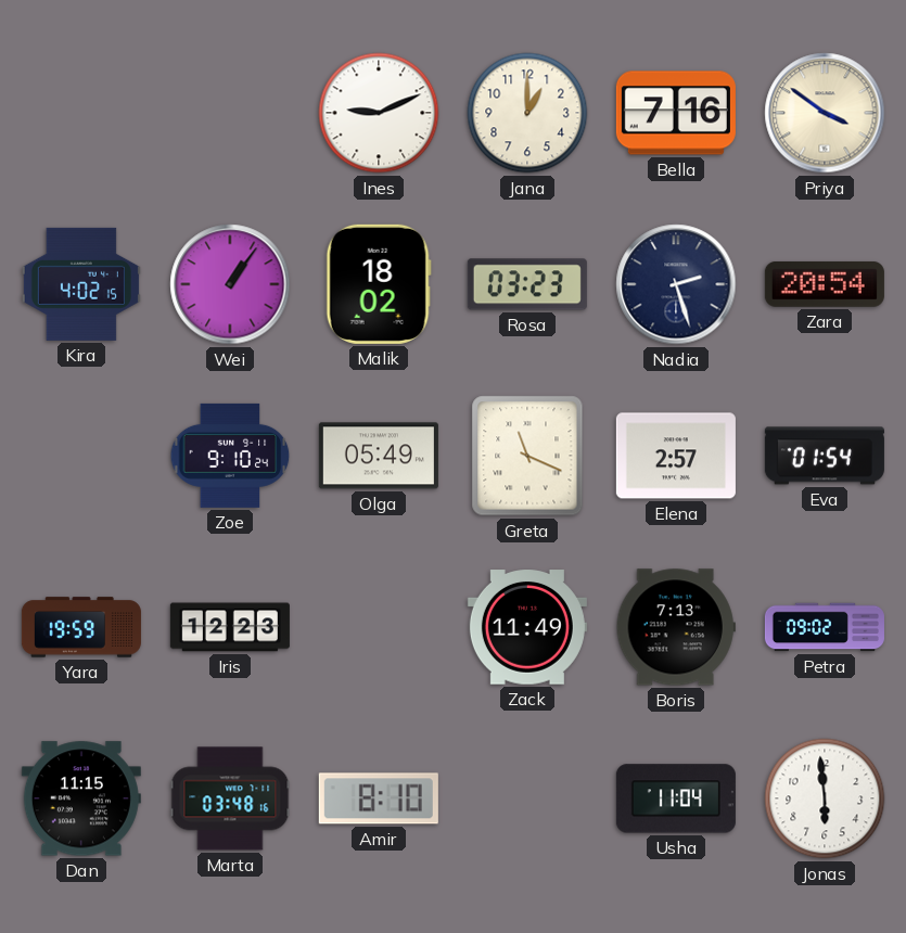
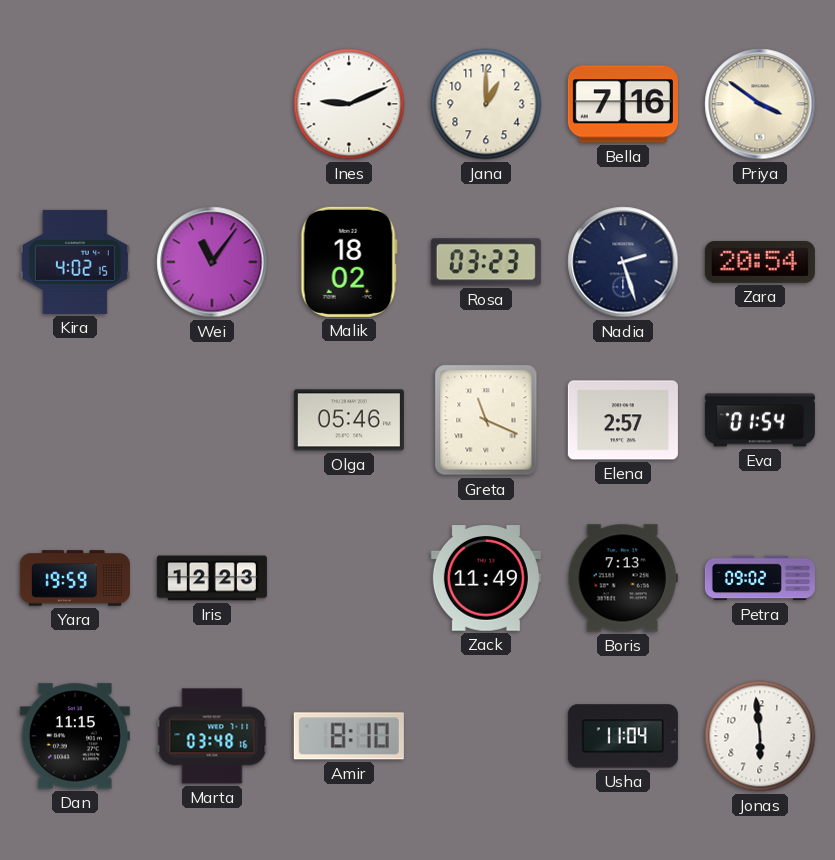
Wei: 1:06 -> 11:06
Zoe: 9:10 -> none
Olga: 05:49 -> 05:46
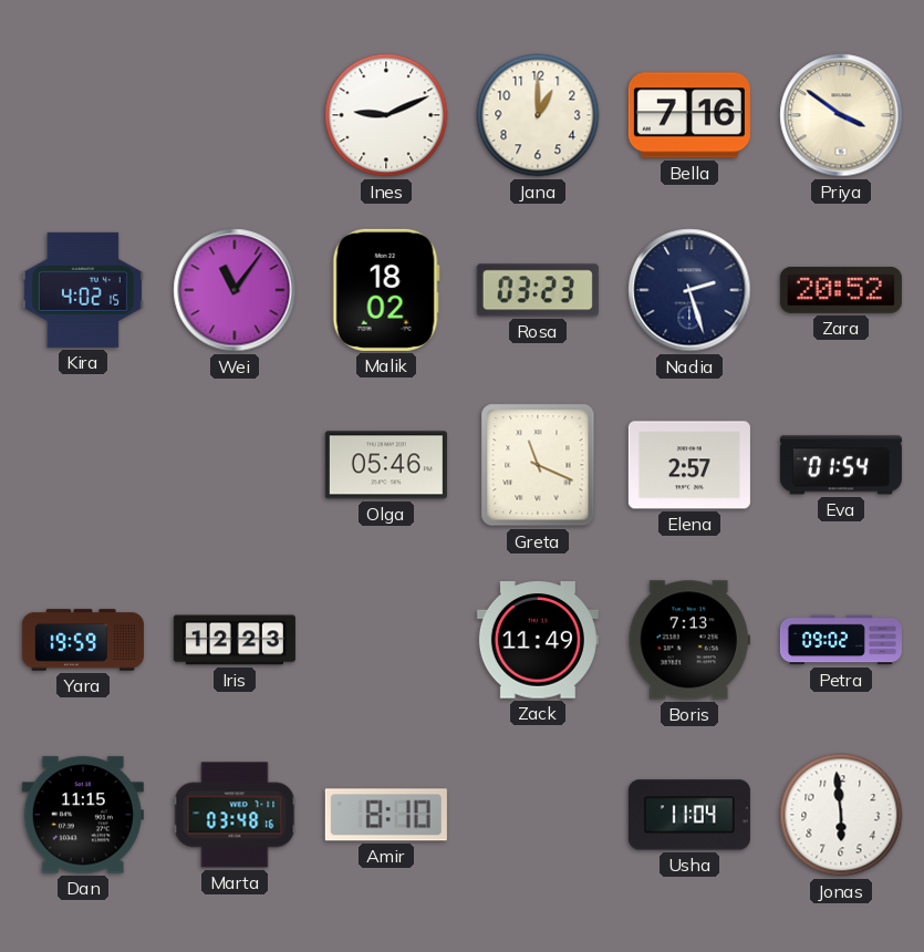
Zara: 20:54 -> 20:52
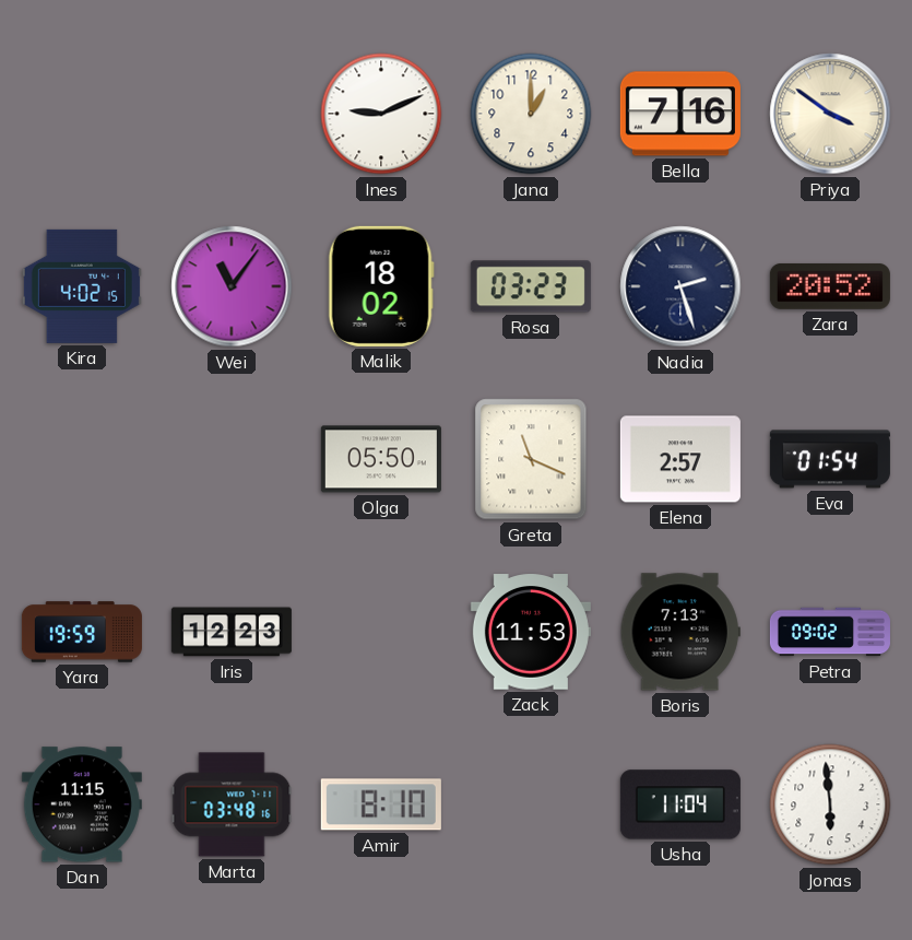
Olga: 05:46 -> 05:50
Zack: 11:49 -> 11:53
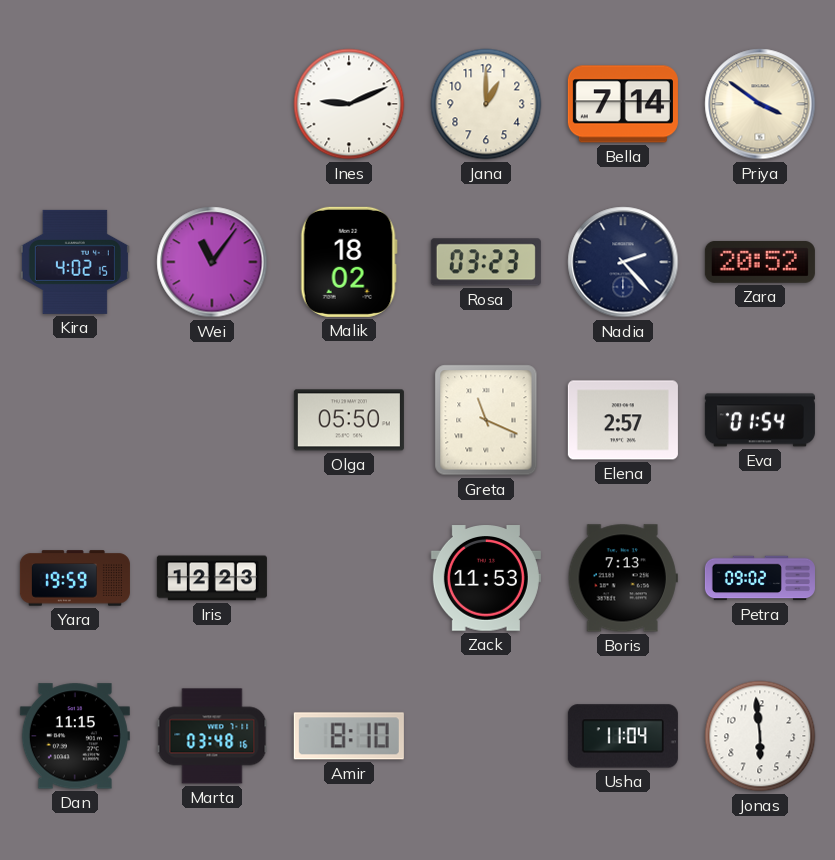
Bella: 7:16 -> 7:14
Nadia: 2:27 -> 2:23
